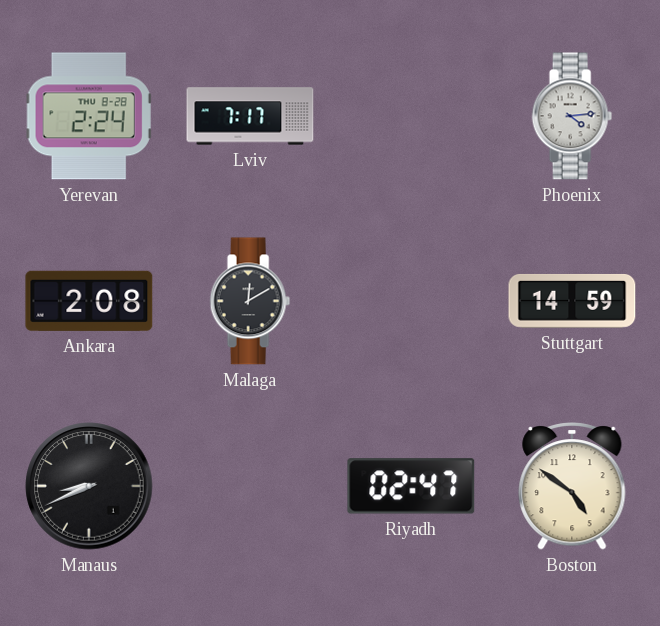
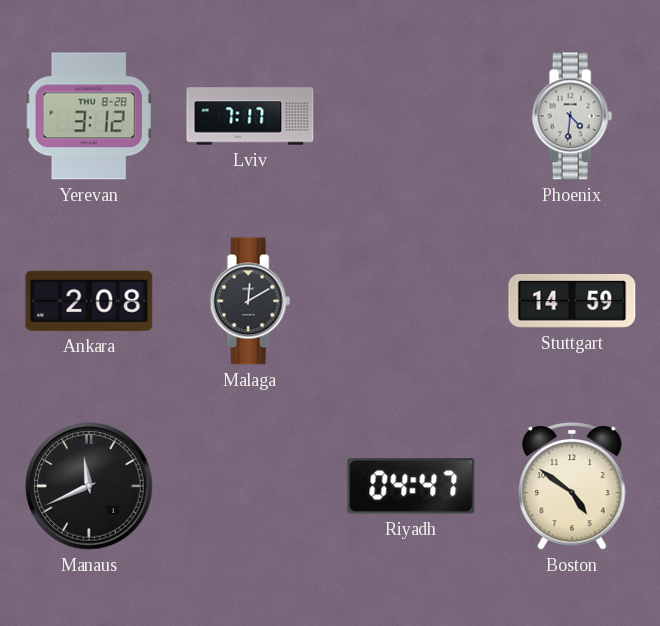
Yerevan: 2:24 -> 3:12
Phoenix: 4:14 -> 4:31
Manaus: 8:41 -> 11:41
Riyadh: 02:47 -> 04:47
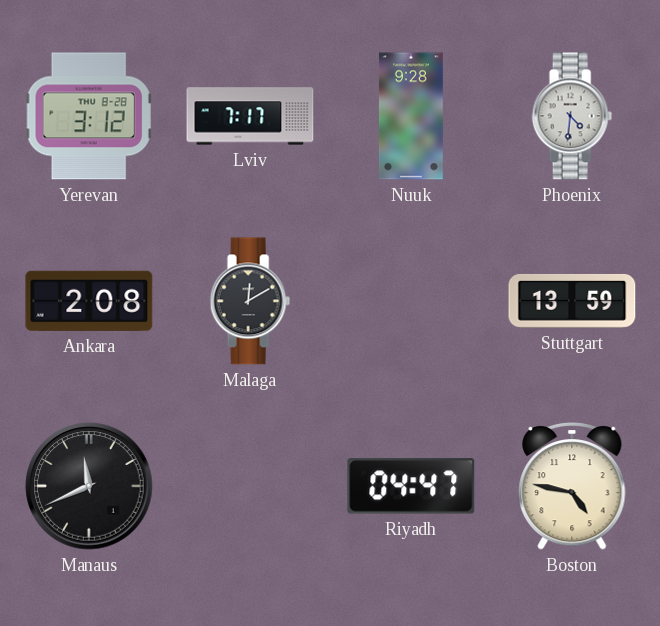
Nuuk: none -> 9:28
Stuttgart: 14:59 -> 13:59
Boston: 4:51 -> 4:47
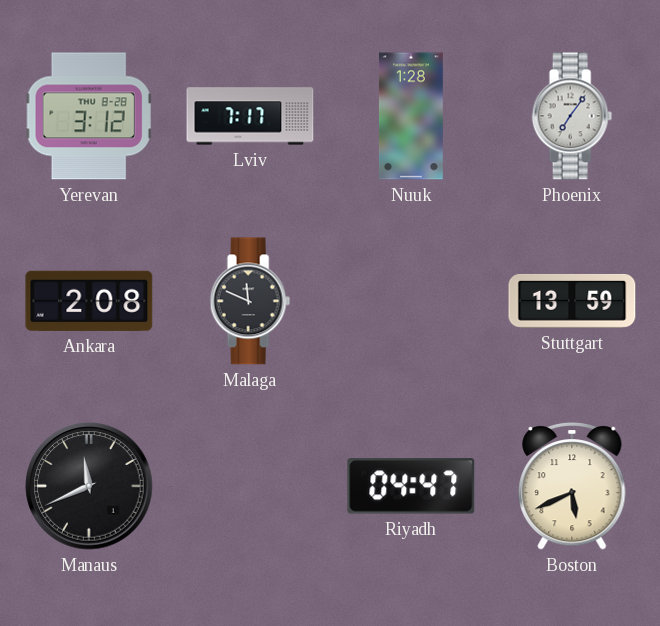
Nuuk: 9:28 -> 1:28
Phoenix: 4:31 -> 7:06
Malaga: 12:10 -> 11:49
Boston: 4:47 -> 5:41
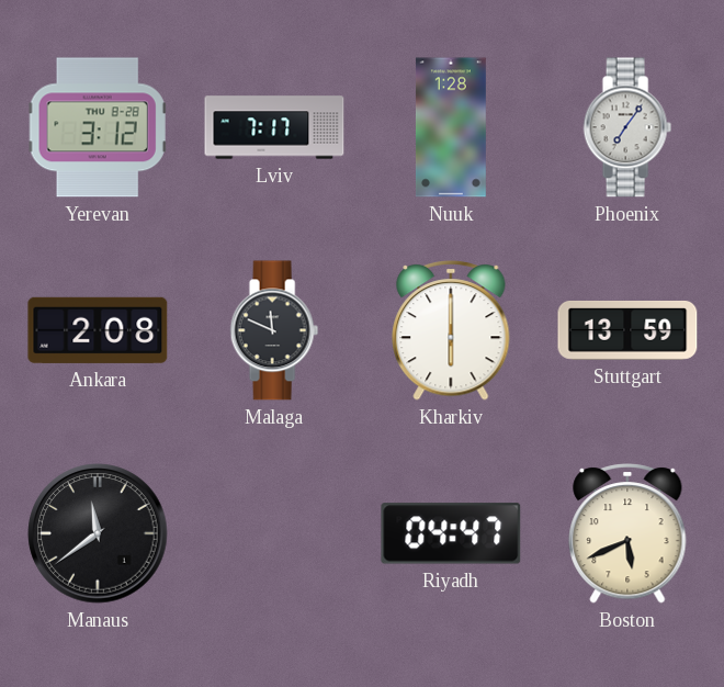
Kharkiv: none -> 6:00
Manaus: 11:41 -> 11:39
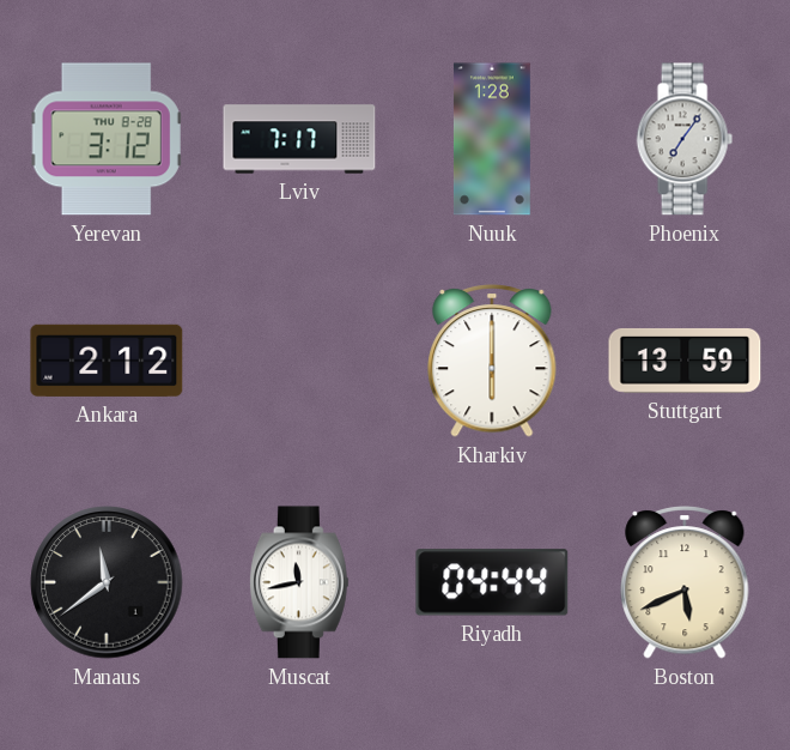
Ankara: 2:08 -> 2:12
Malaga: 11:49 -> none
Muscat: none -> 11:43
Riyadh: 04:47 -> 04:44
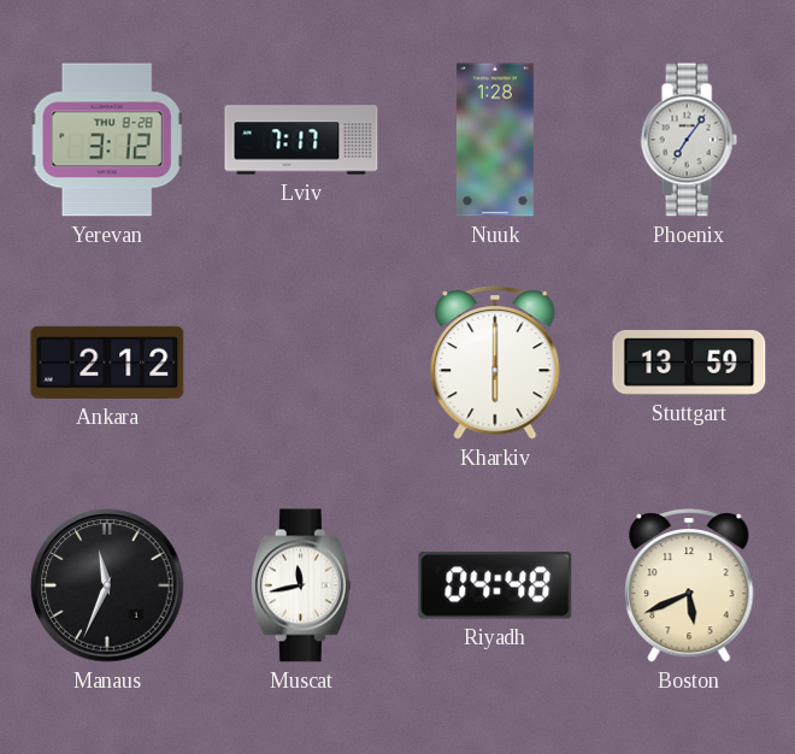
Manaus: 11:39 -> 11:34
Riyadh: 04:44 -> 04:48
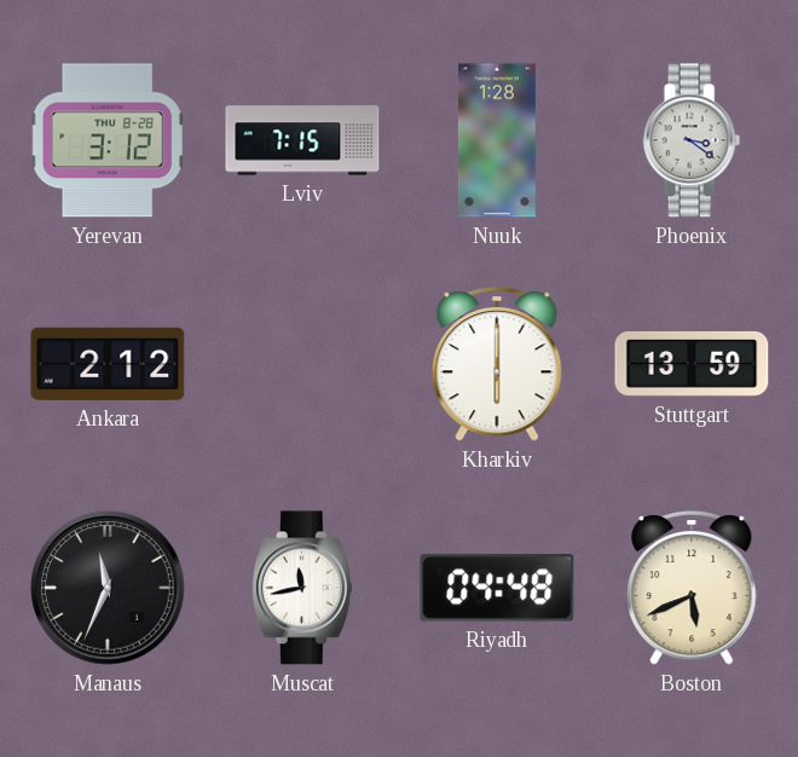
Lviv: 7:17 -> 7:15
Phoenix: 7:06 -> 3:21
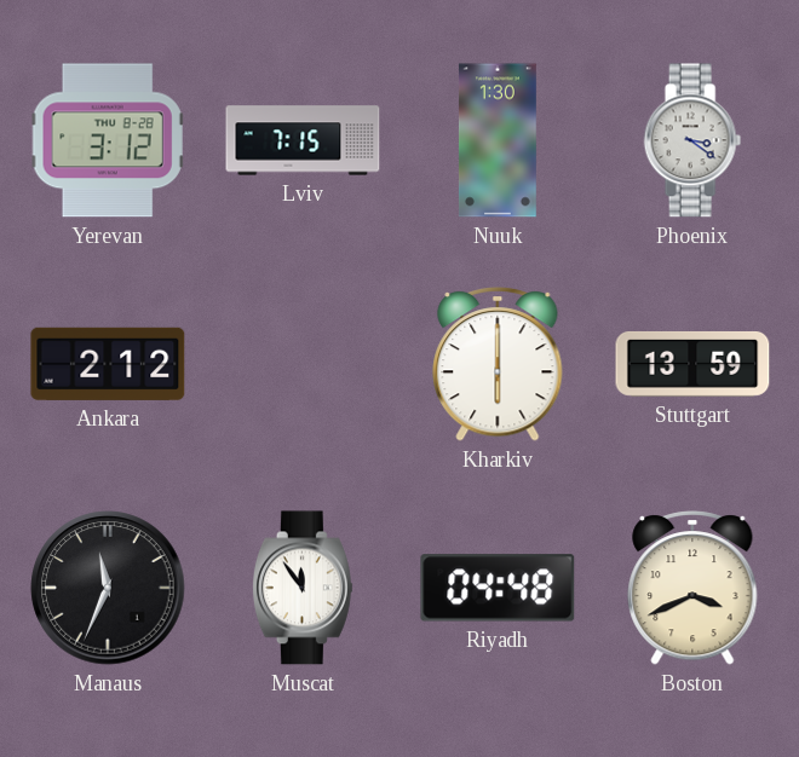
Nuuk: 1:28 -> 1:30
Muscat: 11:43 -> 11:54
Boston: 5:41 -> 3:41
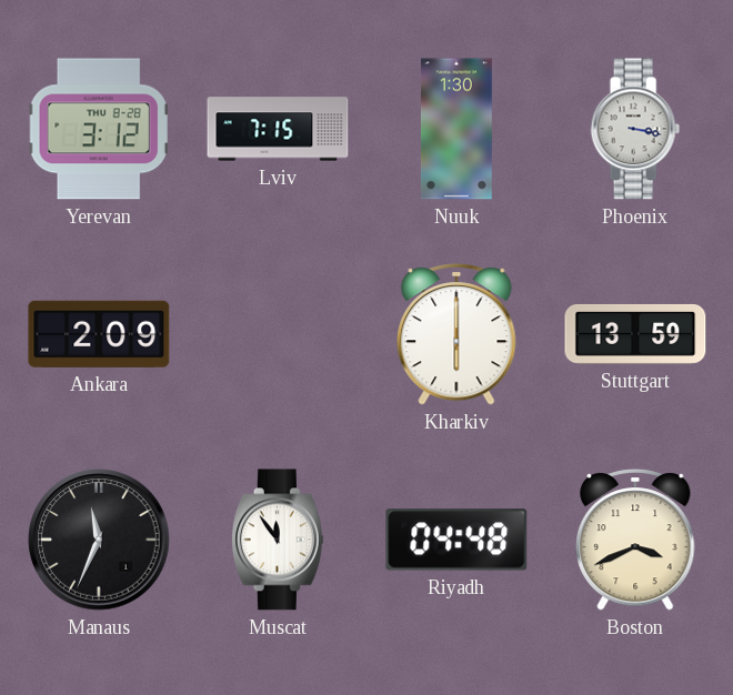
Phoenix: 3:21 -> 3:17
Ankara: 2:12 -> 2:09
